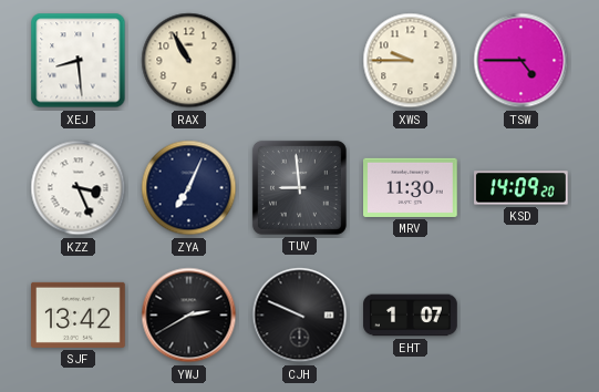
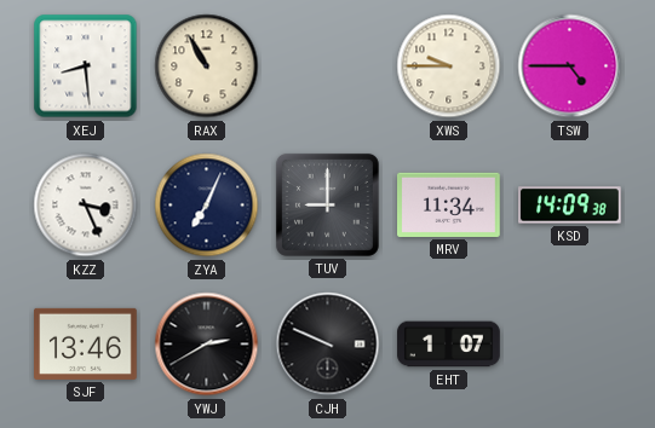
TUV: 8:59 -> 9:00
MRV: 11:30 -> 11:34
KSD: 14:09:20 -> 14:09:38
SJF: 13:42 -> 13:46
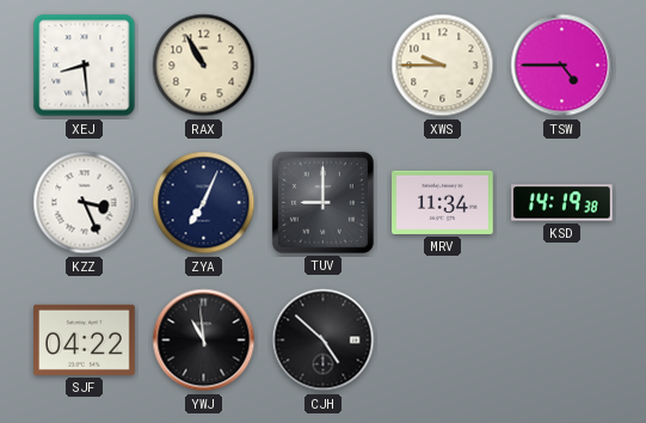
KSD: 14:09 -> 14:19
SJF: 13:46 -> 04:22
YWJ: 2:40 -> 10:59
CJH: 9:49 -> 4:52
EHT: 1:07 -> none
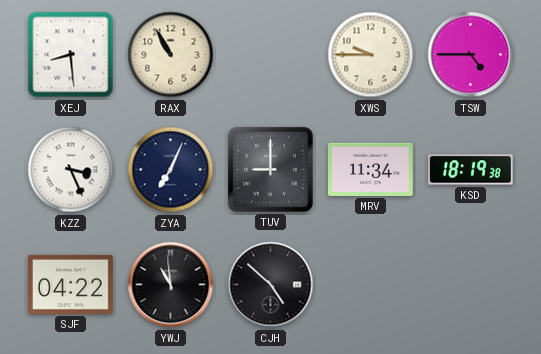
KSD: 14:19 -> 18:19
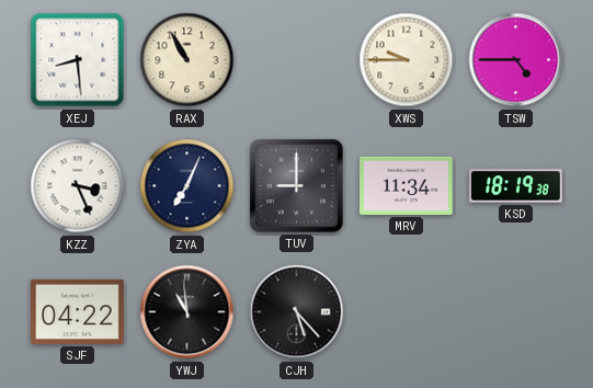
CJH: 4:52 -> 5:23
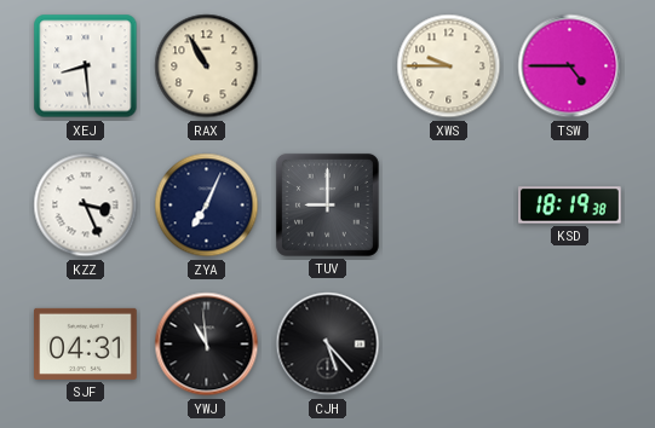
MRV: 11:34 -> none
SJF: 04:22 -> 04:31
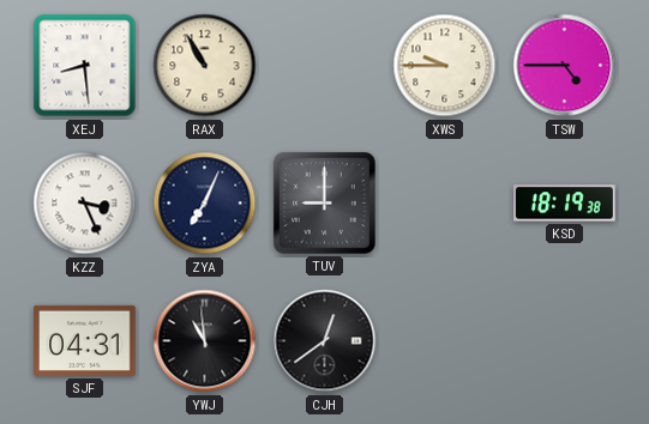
CJH: 5:23 -> 12:39
